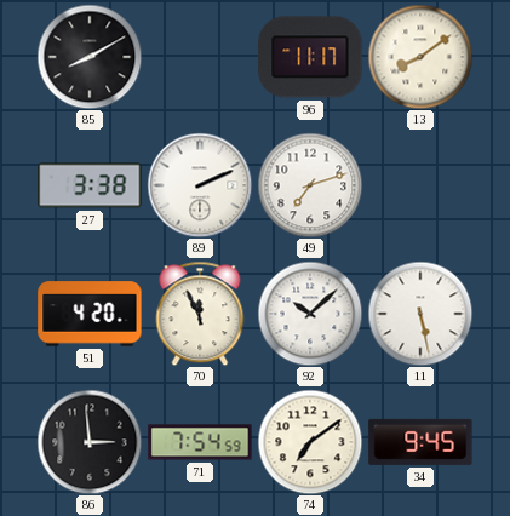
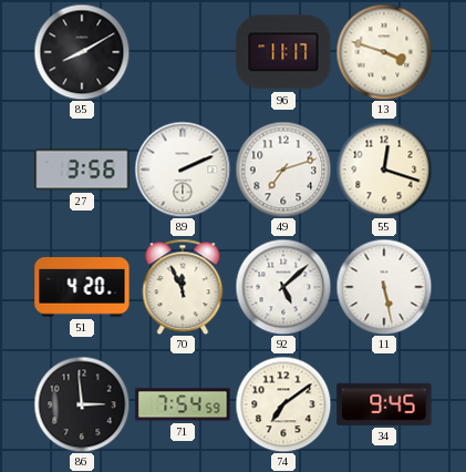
13: 8:09 -> 3:48
27: 3:38 -> 3:56
55: none -> 12:18
92: 10:08 -> 5:08
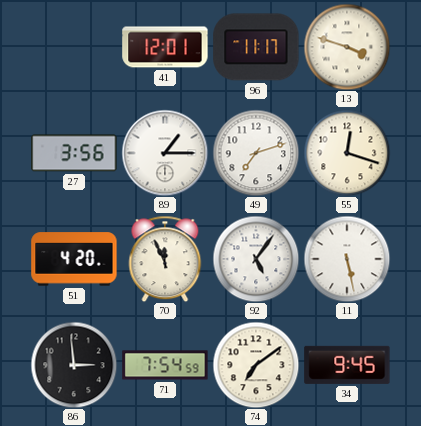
85: 8:10 -> none
41: none -> 12:01
89: 2:11 -> 1:15
92: 5:08 -> 5:06
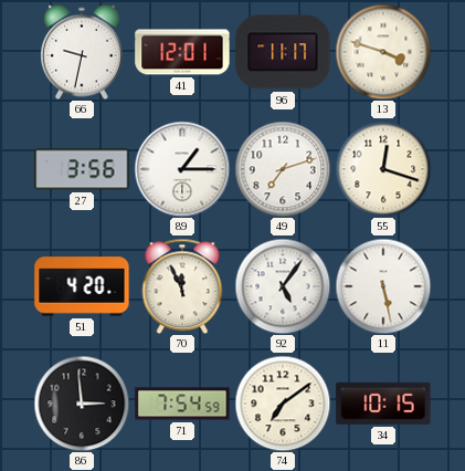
66: none -> 9:32
34: 9:45 -> 10:15
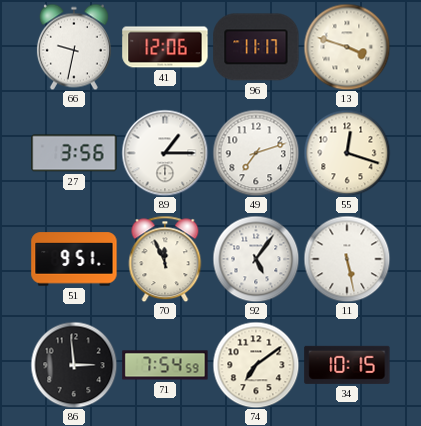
41: 12:01 -> 12:06
51: 4:20 -> 9:51
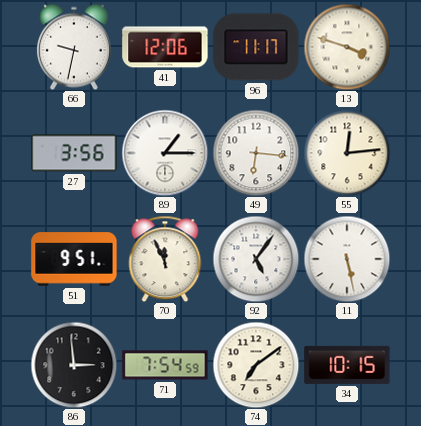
49: 7:12 -> 6:16
55: 12:18 -> 12:14
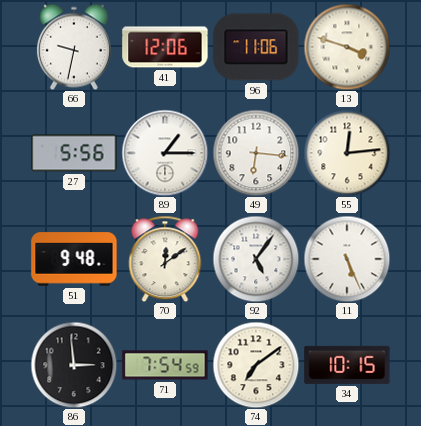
96: 11:17 -> 11:06
27: 3:56 -> 5:56
51: 9:51 -> 9:48
70: 11:56 -> 12:09
11: 5:28 -> 5:26
